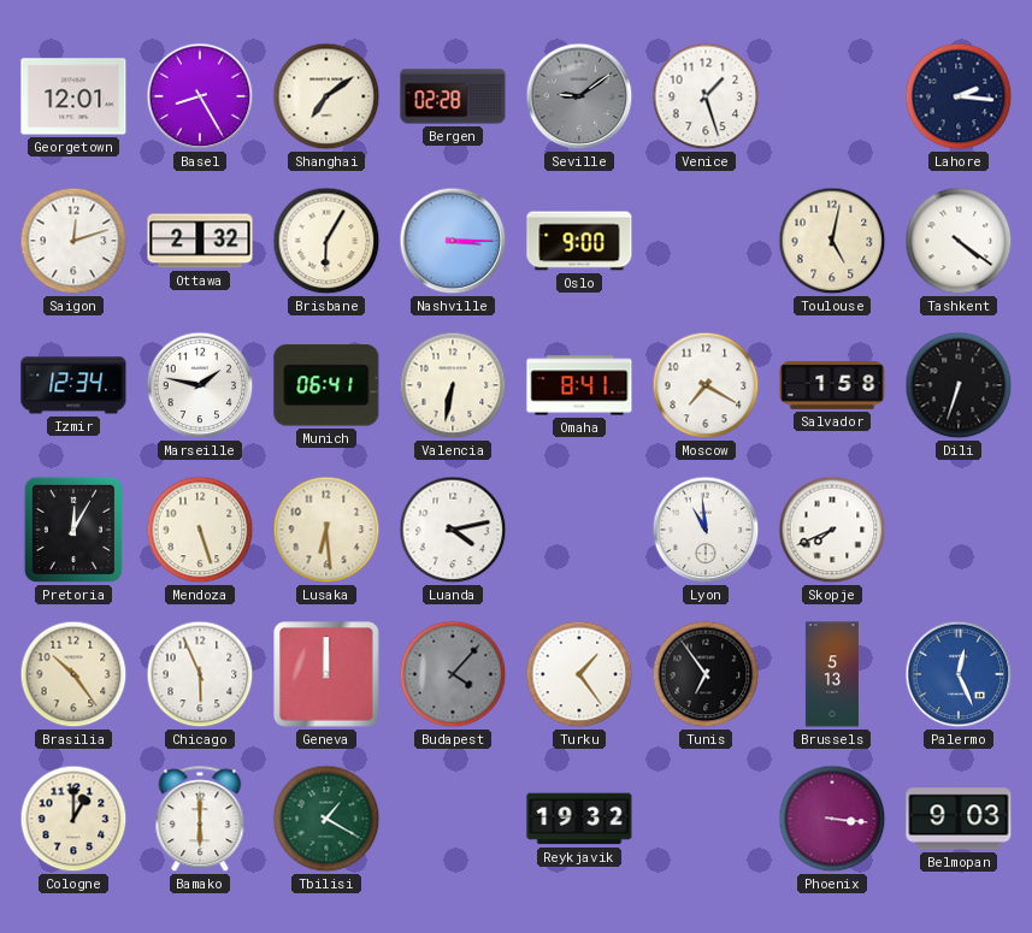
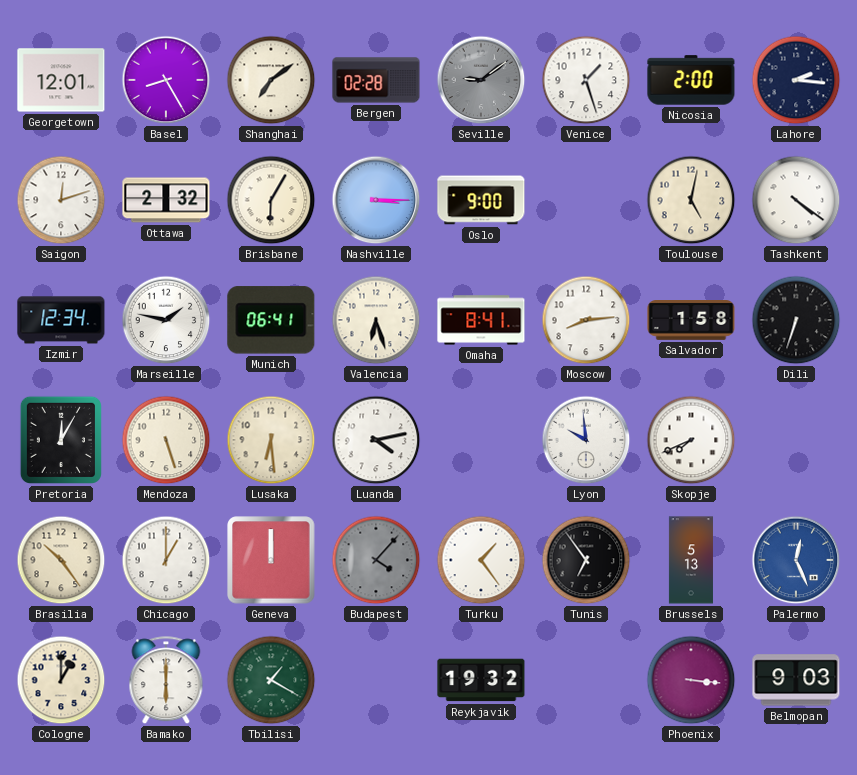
Nicosia: none -> 2:00
Valencia: 6:32 -> 6:27
Moscow: 7:20 -> 8:14
Lyon: 10:59 -> 9:59
Chicago: 5:56 -> 1:00
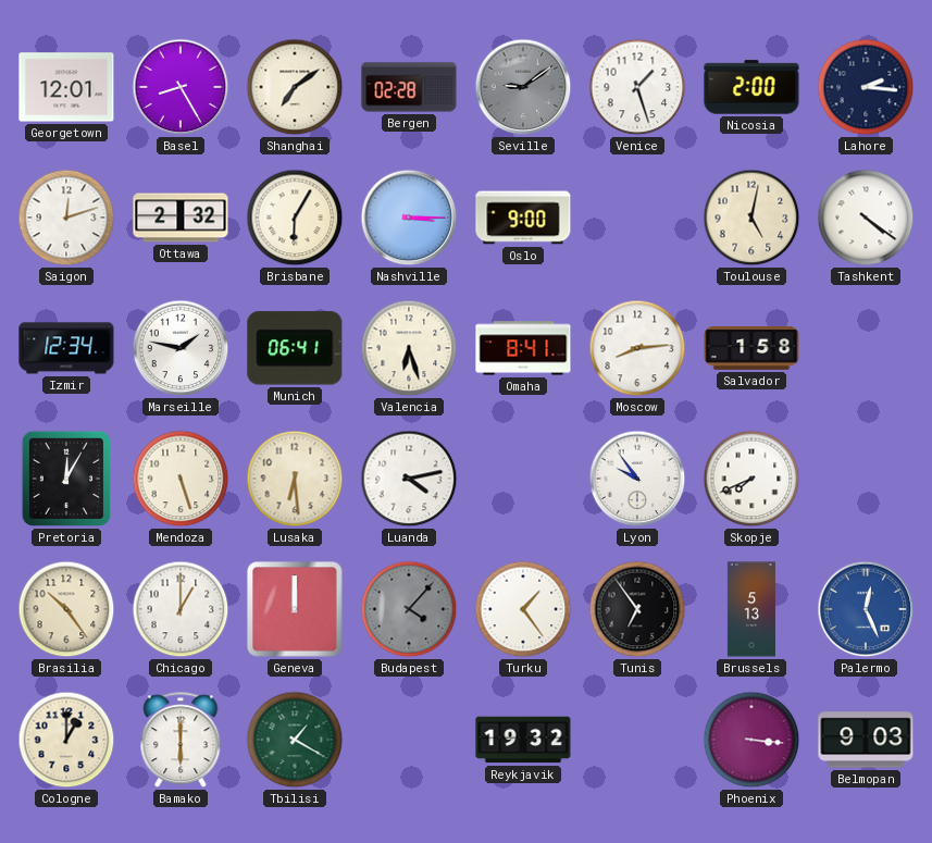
Dili: 6:33 -> none
Lyon: 9:59 -> 9:54
